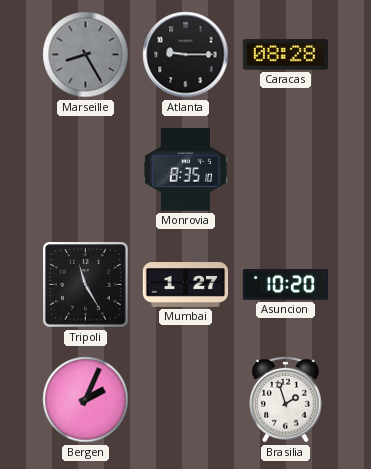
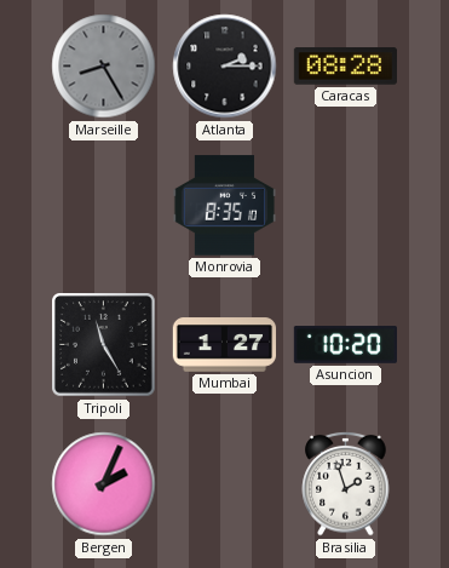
Atlanta: 9:15 -> 2:15
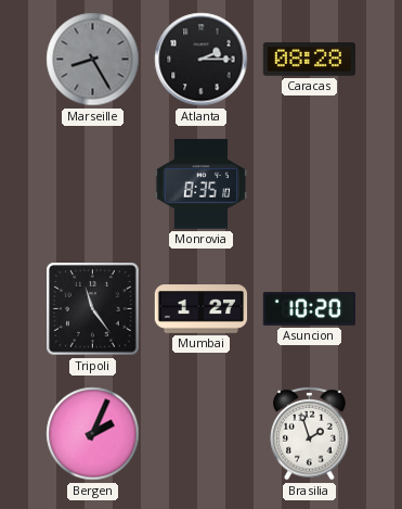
Tripoli: 11:25 -> 11:24
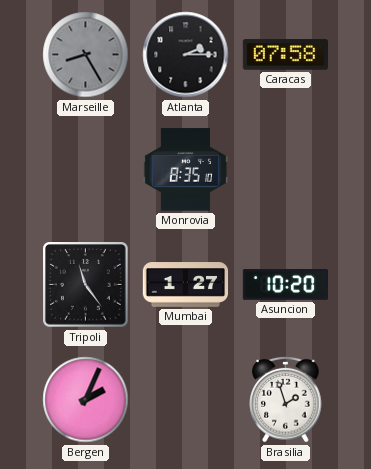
Caracas: 08:28 -> 07:58
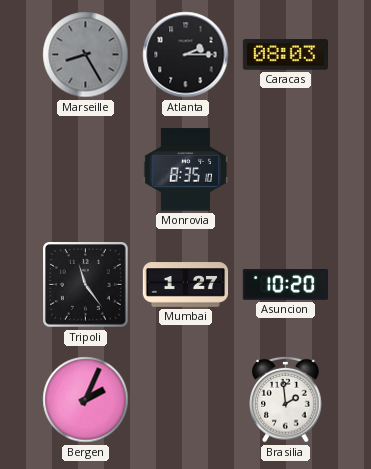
Caracas: 07:58 -> 08:03
Brasilia: 1:57 -> 1:59
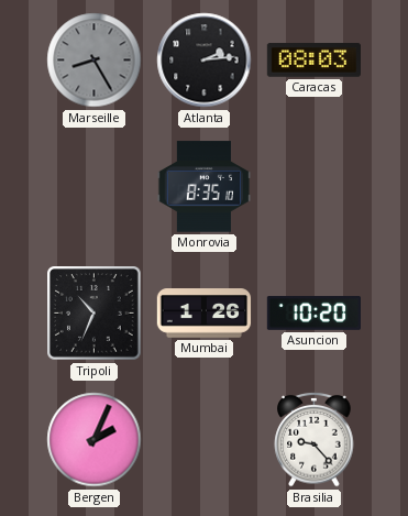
Atlanta: 2:15 -> 2:14
Tripoli: 11:24 -> 10:34
Mumbai: 1:27 -> 1:26
Brasilia: 1:59 -> 9:23
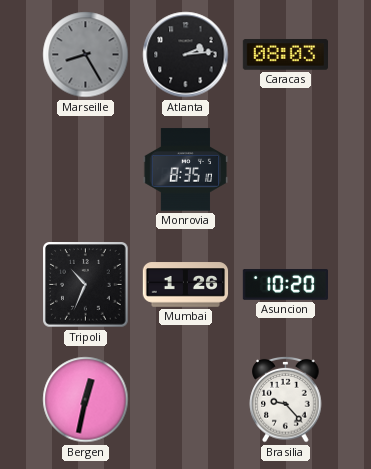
Bergen: 2:04 -> 12:32
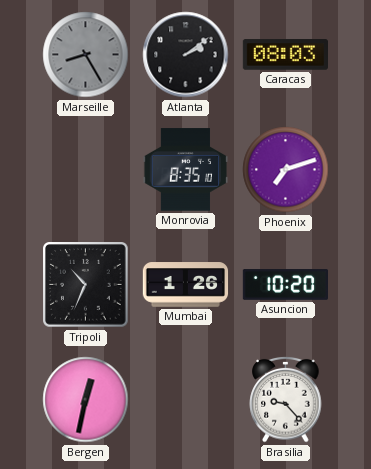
Atlanta: 2:14 -> 2:09
Phoenix: none -> 7:12
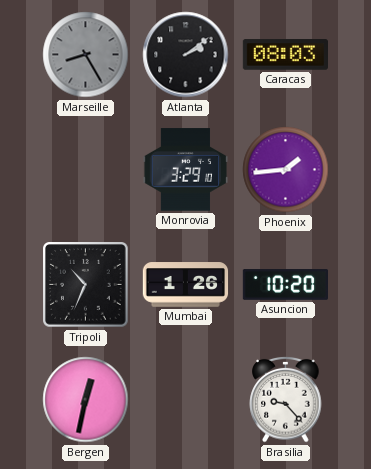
Monrovia: 8:35 -> 3:29
Phoenix: 7:12 -> 1:44
